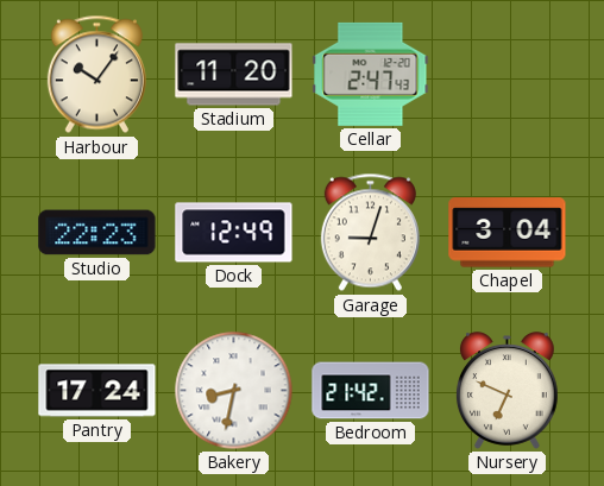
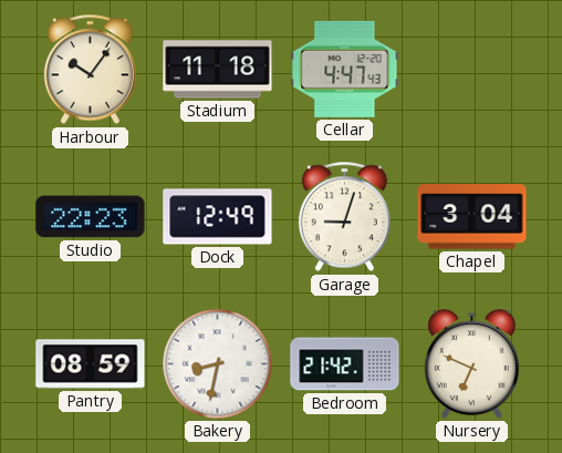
Stadium: 11:20 -> 11:18
Cellar: 2:47 -> 4:47
Pantry: 17:24 -> 08:59
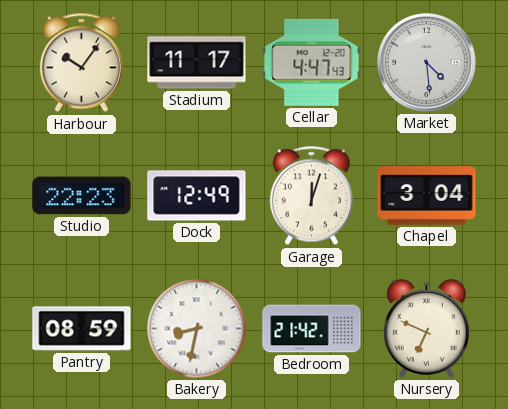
Stadium: 11:18 -> 11:17
Market: none -> 4:29
Garage: 9:03 -> 12:03
